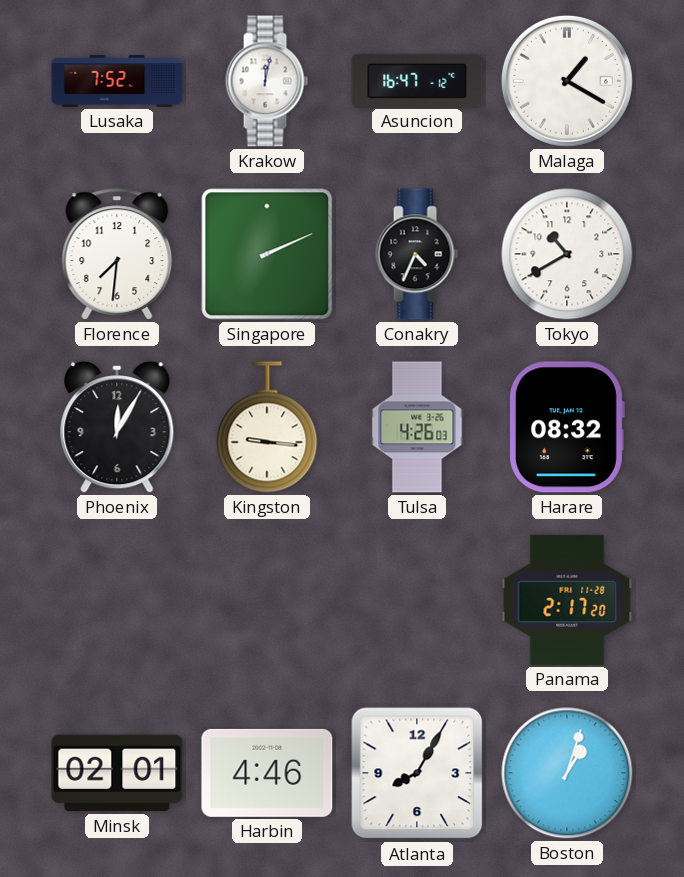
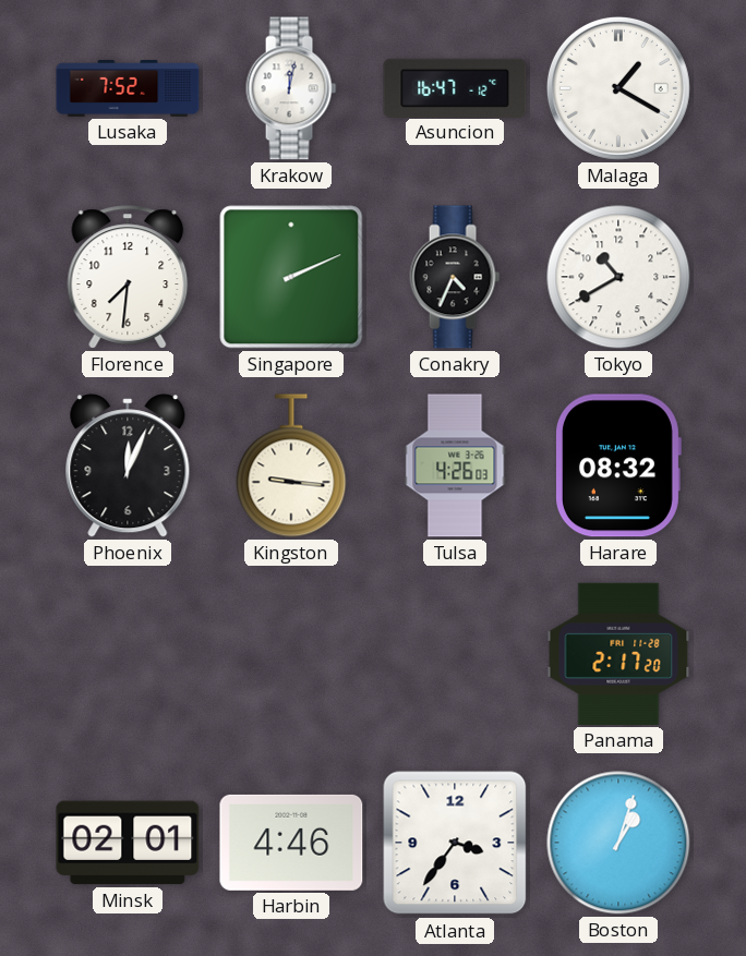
Phoenix: 12:05 -> 12:04
Atlanta: 8:05 -> 3:36
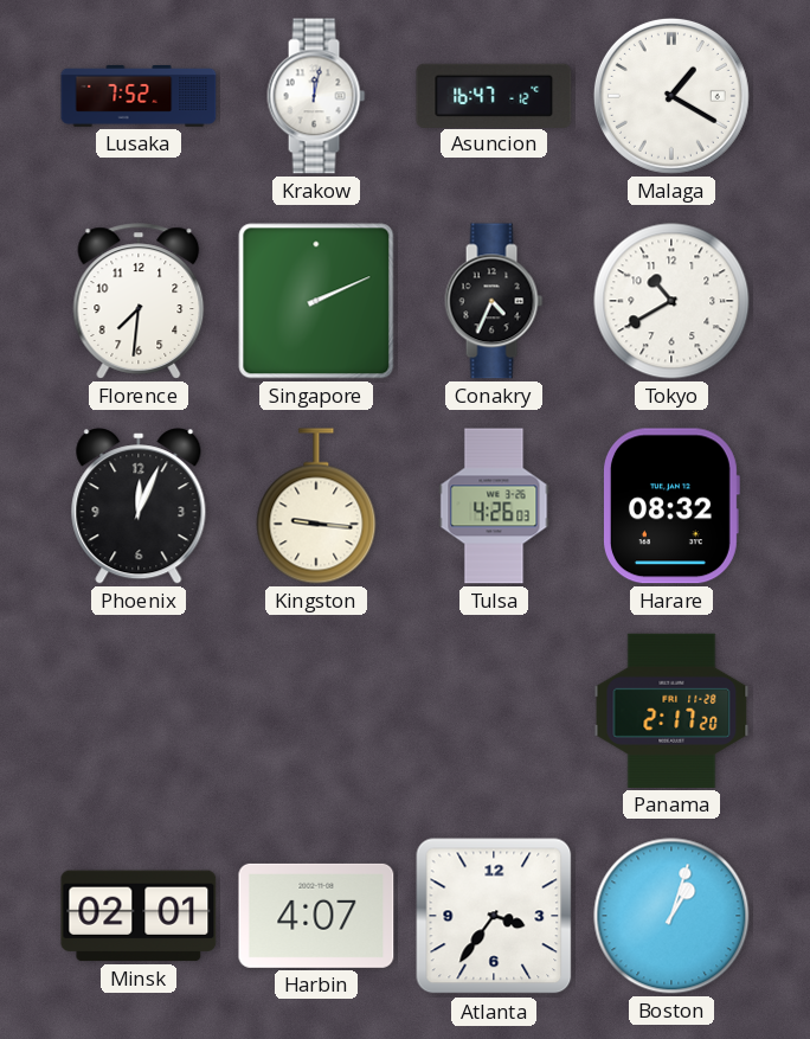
Harbin: 4:46 -> 4:07
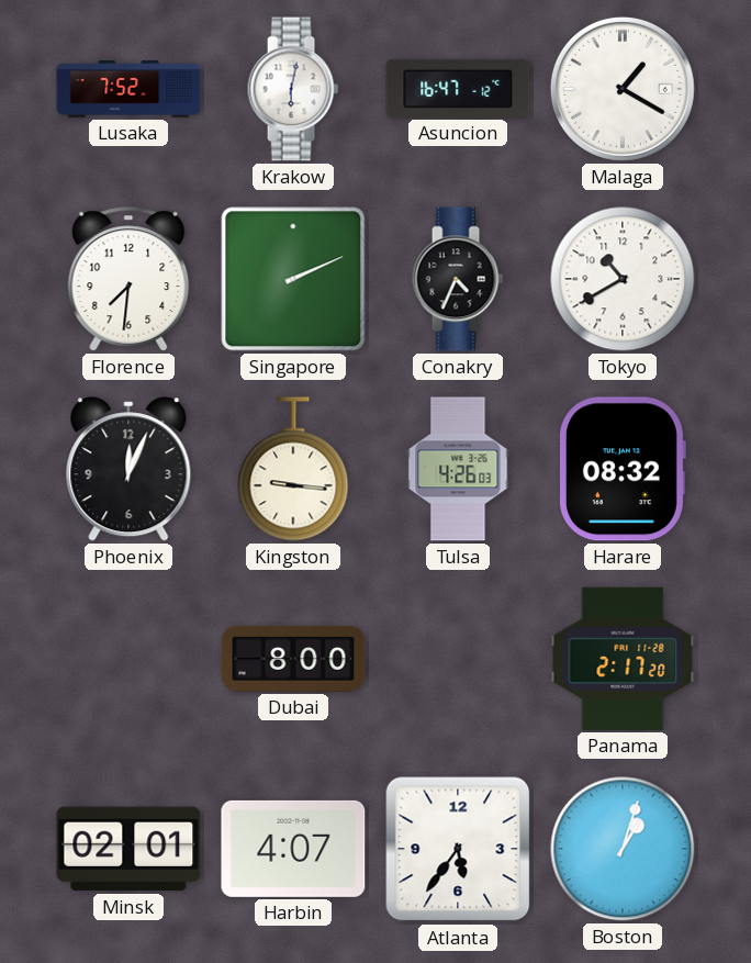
Krakow: 12:02 -> 6:02
Dubai: none -> 8:00
Atlanta: 3:36 -> 5:36
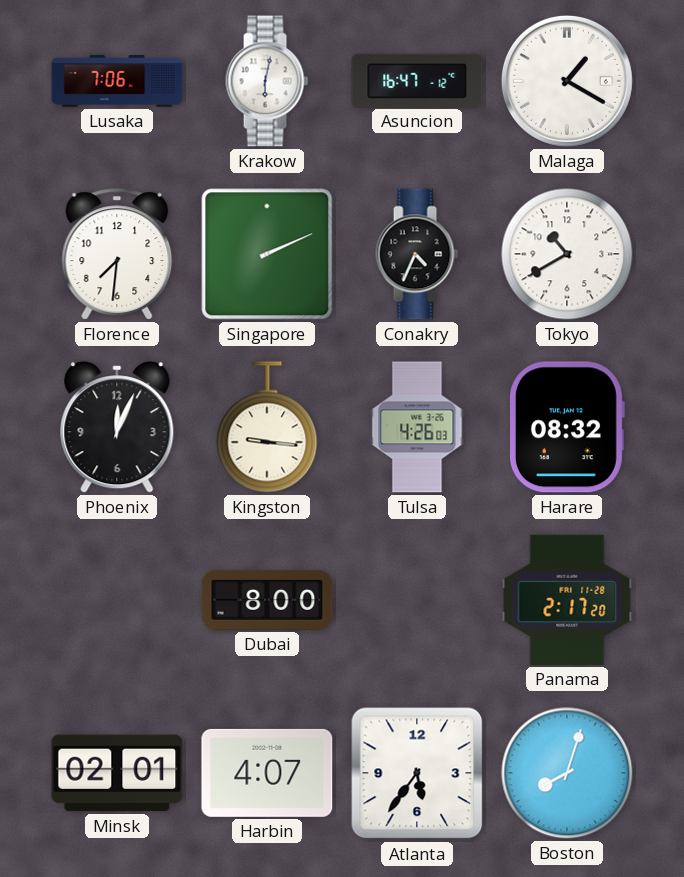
Lusaka: 7:52 -> 7:06
Boston: 1:03 -> 8:03
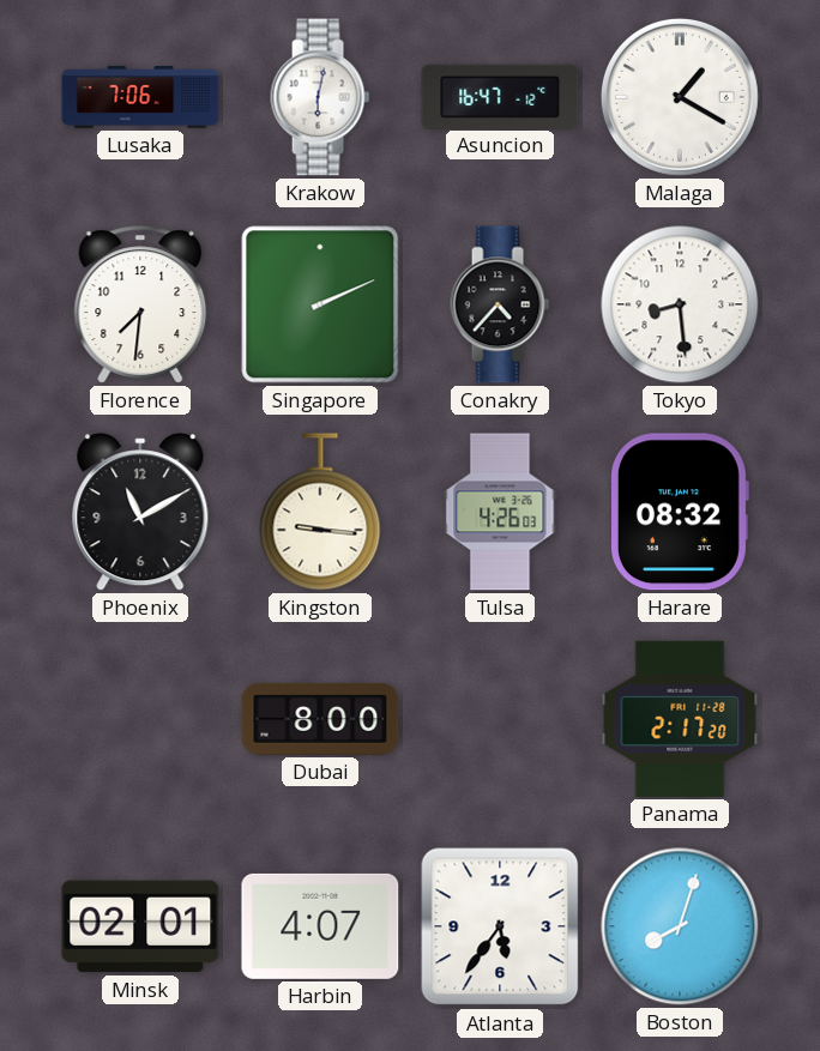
Conakry: 4:34 -> 4:37
Tokyo: 10:40 -> 8:29
Phoenix: 12:04 -> 11:10
